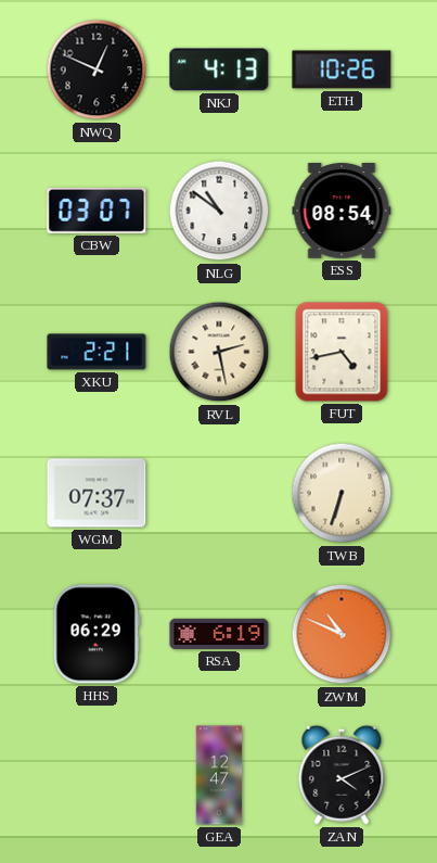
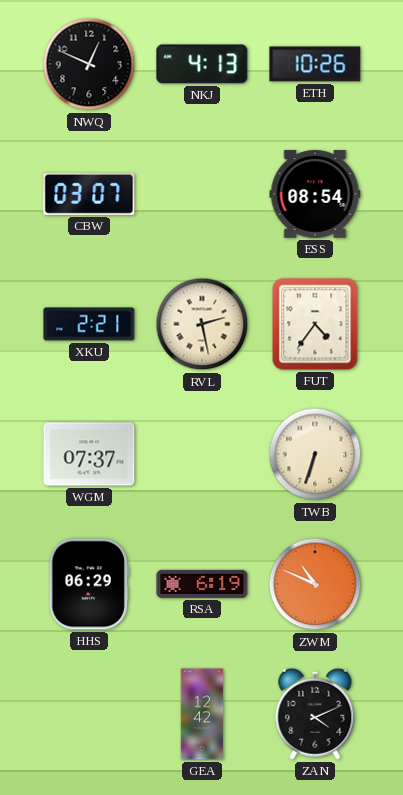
NLG: 10:51 -> none
FUT: 4:43 -> 4:36
GEA: 12:47 -> 12:42
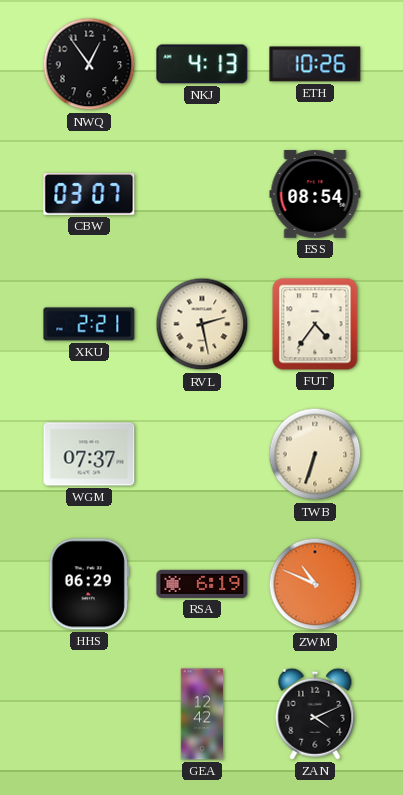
NWQ: 12:49 -> 12:54
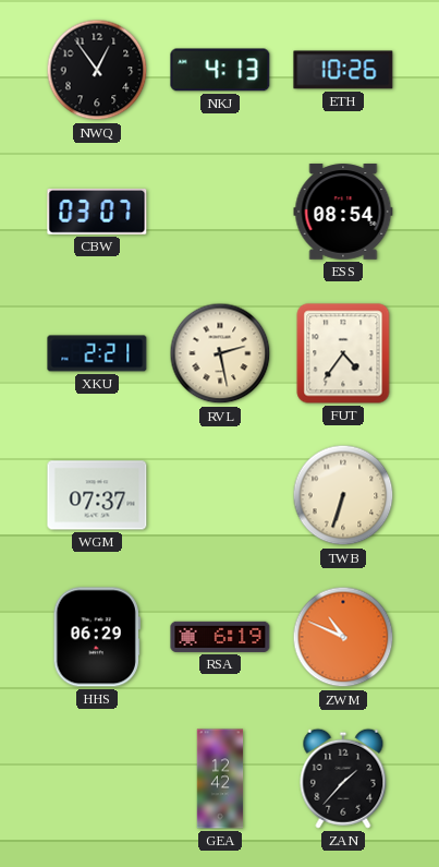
ZAN: 4:11 -> 1:37
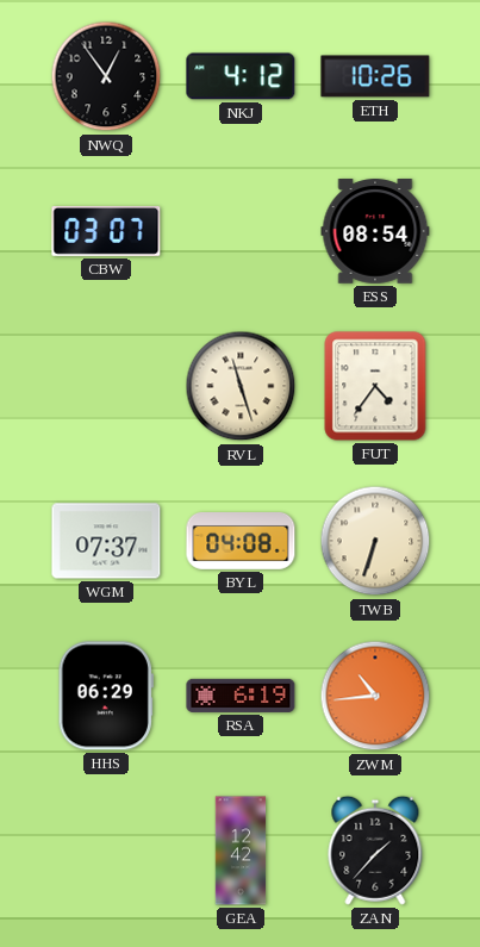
NKJ: 4:13 -> 4:12
XKU: 2:21 -> none
RVL: 2:28 -> 11:27
BYL: none -> 04:08
ZWM: 10:49 -> 10:44
